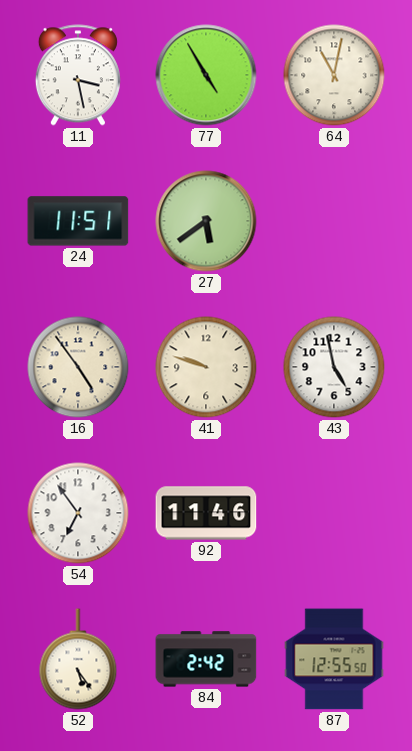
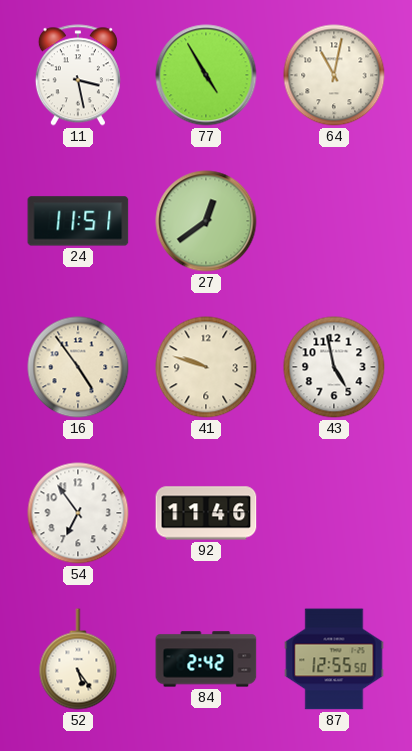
27: 5:39 -> 12:39
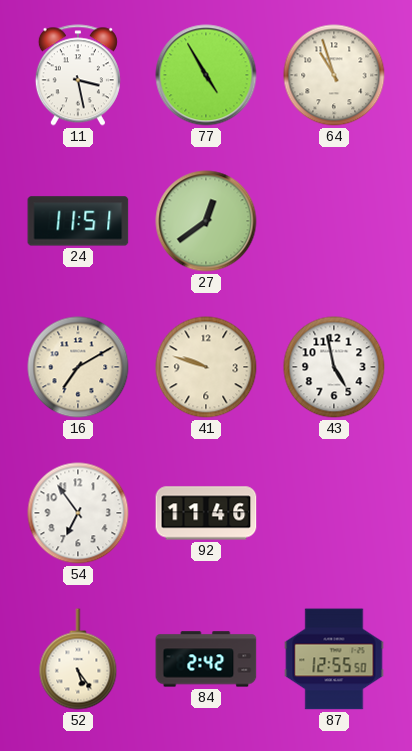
64: 11:02 -> 10:57
16: 4:54 -> 7:10
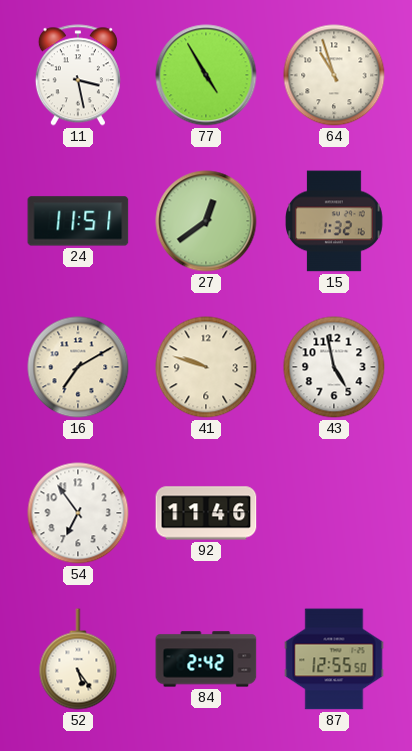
15: none -> 1:32
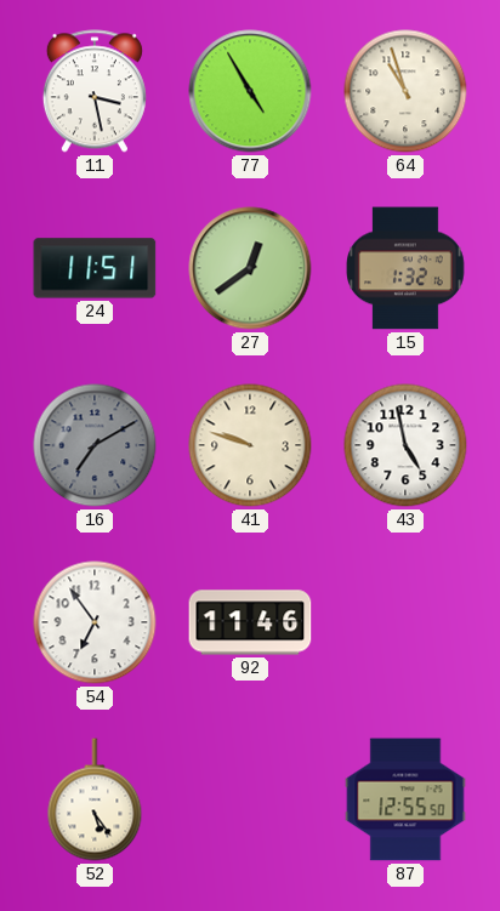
16 dial: cream -> grey
84: 2:42 -> none
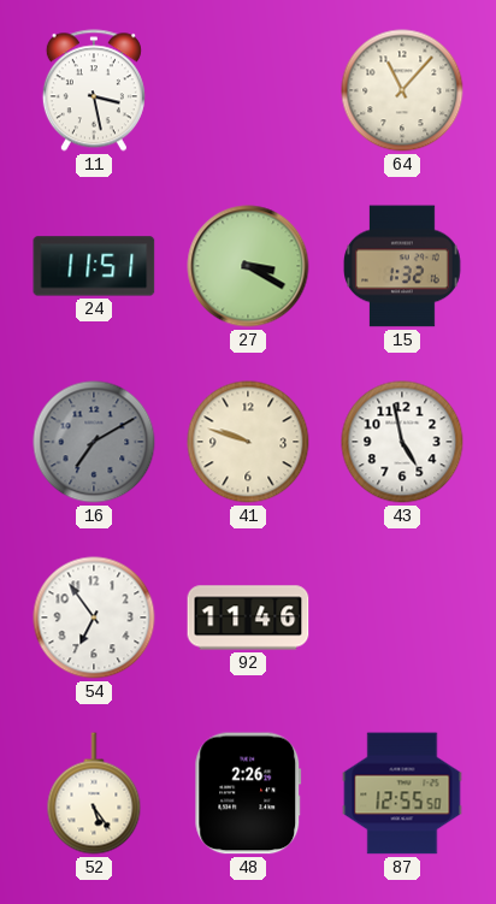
77: 4:55 -> none
64: 10:57 -> 11:07
27: 12:39 -> 3:20
48: none -> 2:26
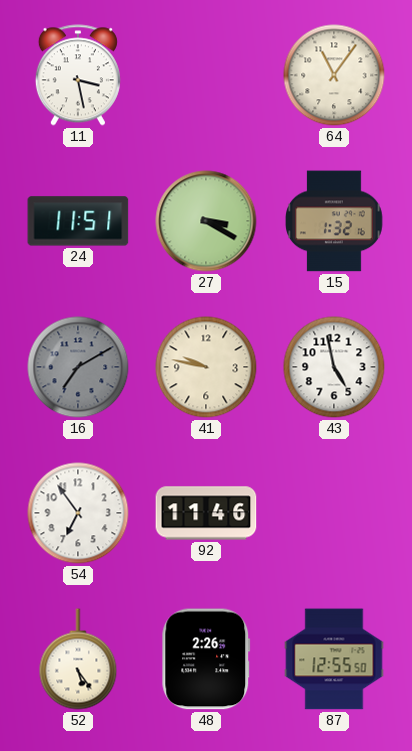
64: 11:07 -> 11:06
41: 9:48 -> 9:47
